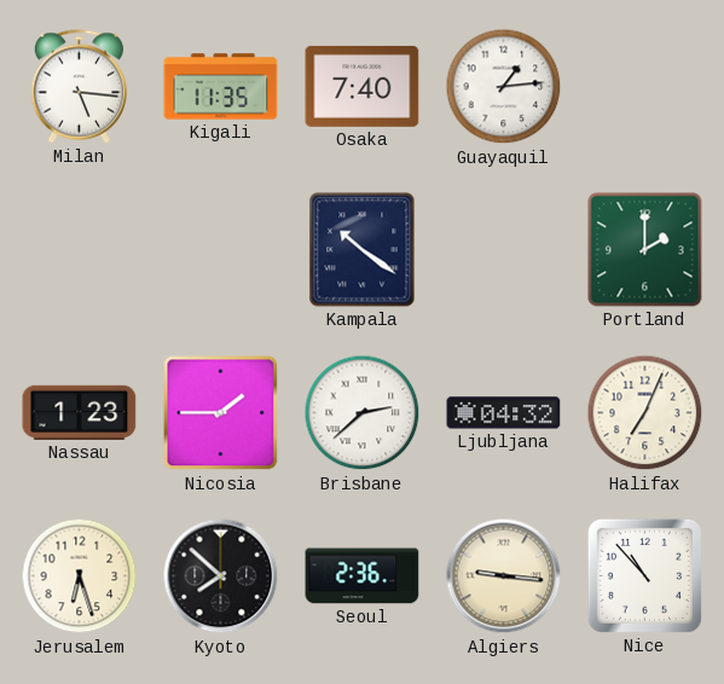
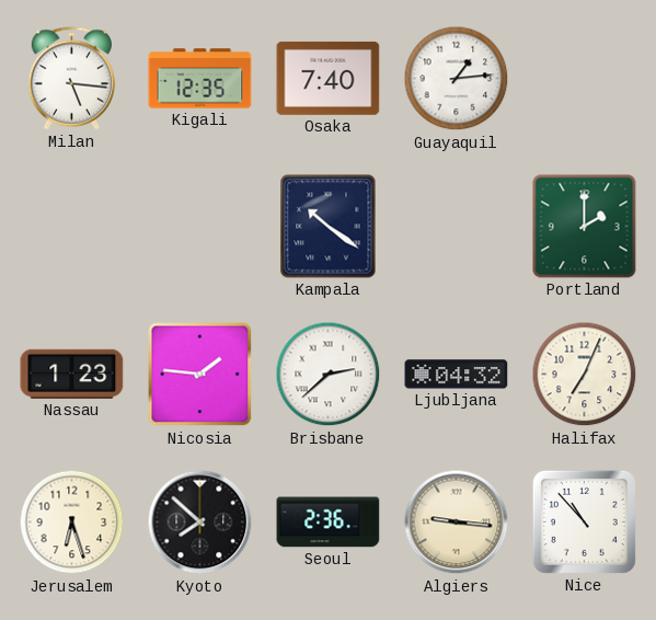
Kigali: 11:35 -> 12:35
Nicosia: 1:45 -> 1:46
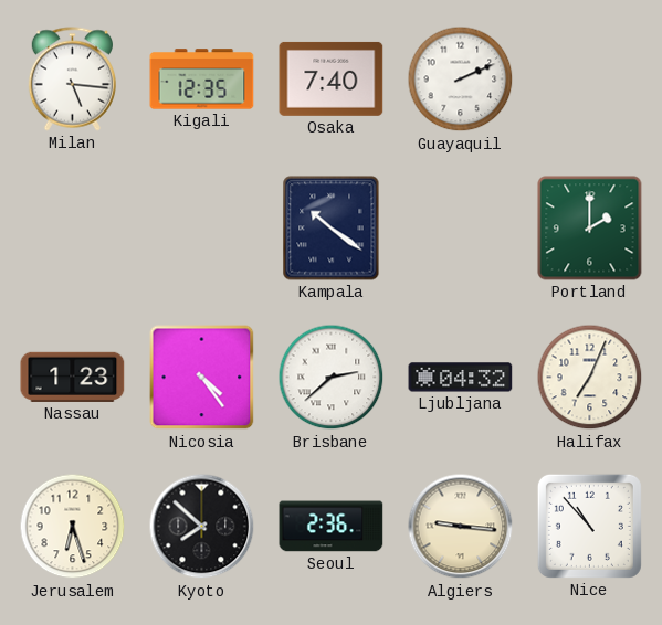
Guayaquil: 1:14 -> 2:11
Nicosia: 1:46 -> 4:24
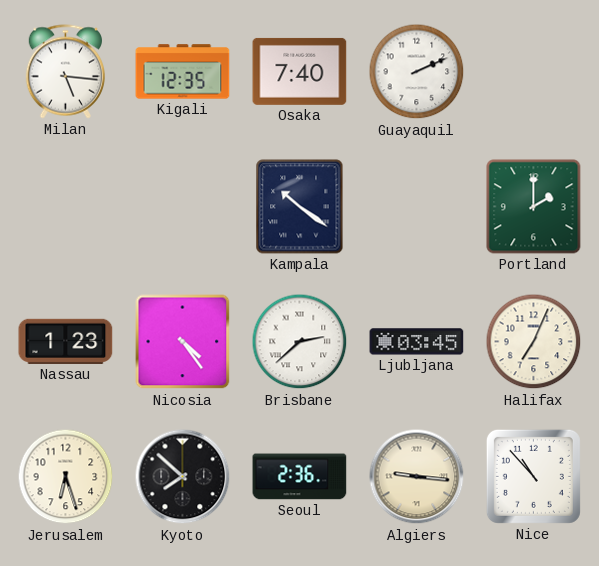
Ljubljana: 04:32 -> 03:45
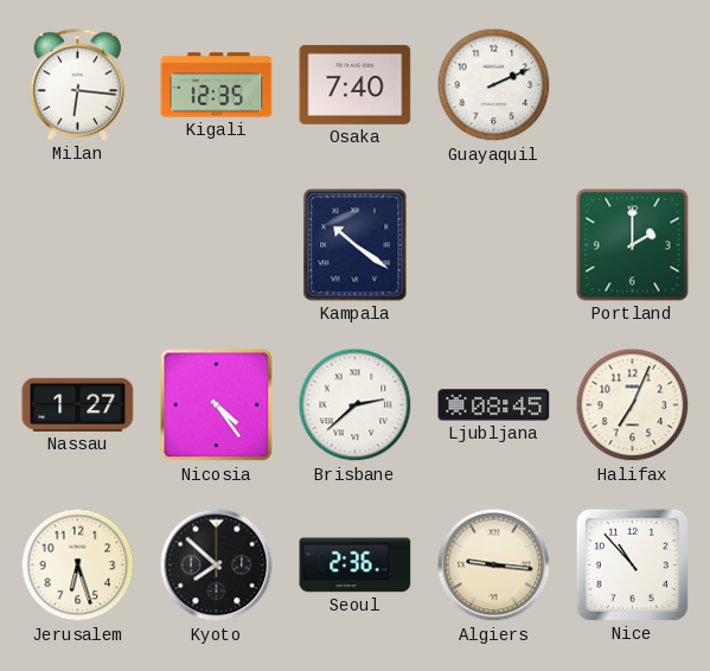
Milan: 5:16 -> 6:16
Nassau: 1:23 -> 1:27
Ljubljana: 03:45 -> 08:45
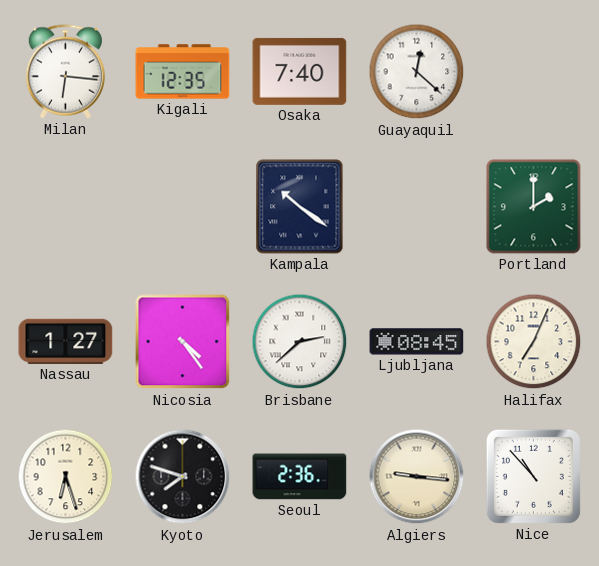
Guayaquil: 2:11 -> 12:22
Kyoto: 7:52 -> 7:48
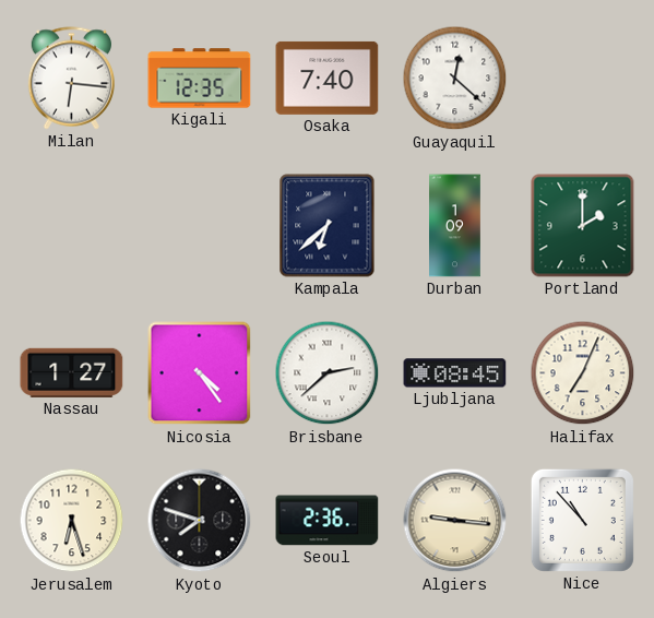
Kampala: 10:21 -> 6:38
Durban: none -> 1:09
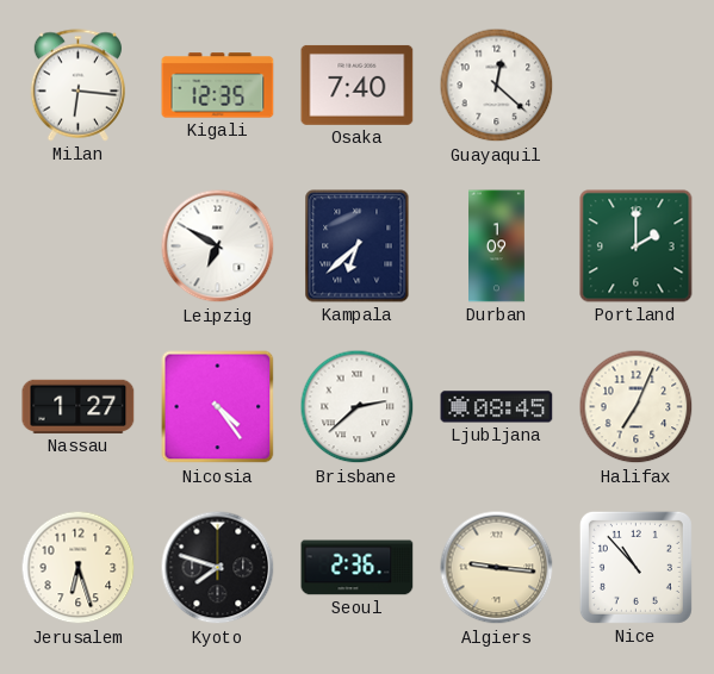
Leipzig: none -> 6:50
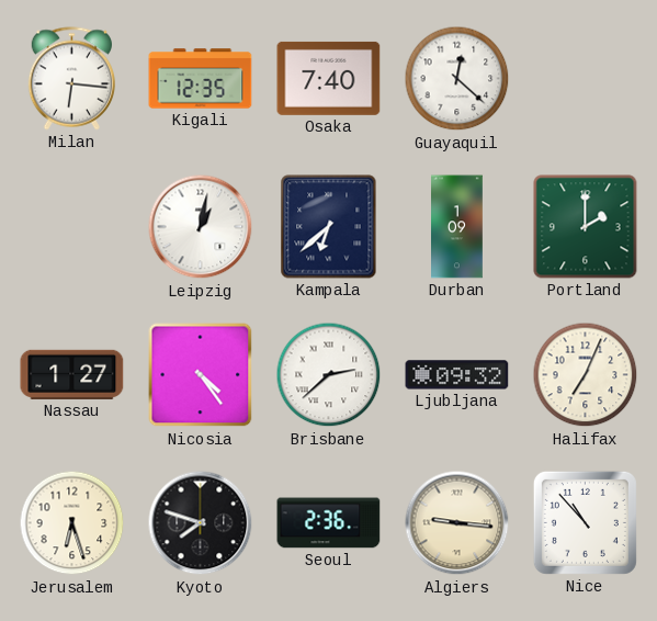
Leipzig: 6:50 -> 1:02
Ljubljana: 08:45 -> 09:32
